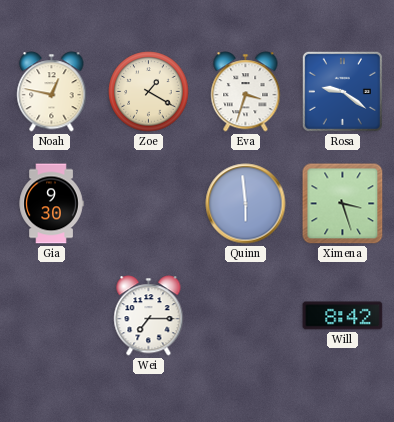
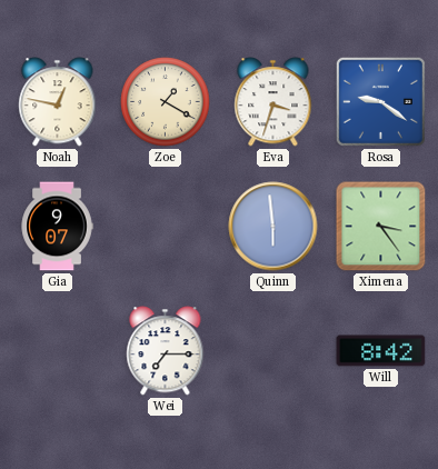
Gia: 9:30 -> 9:07
Ximena: 3:27 -> 3:24
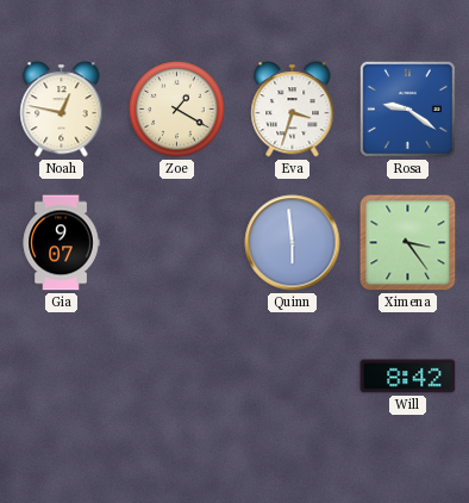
Wei: 7:15 -> none
